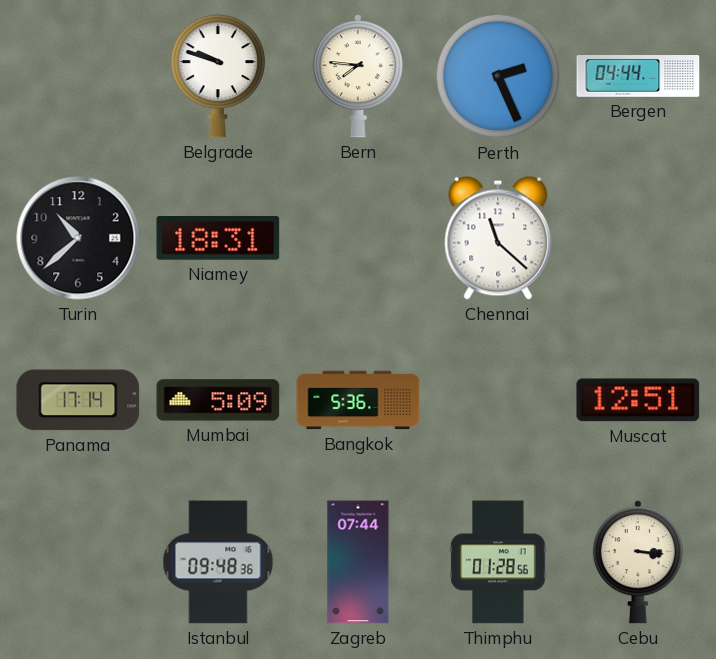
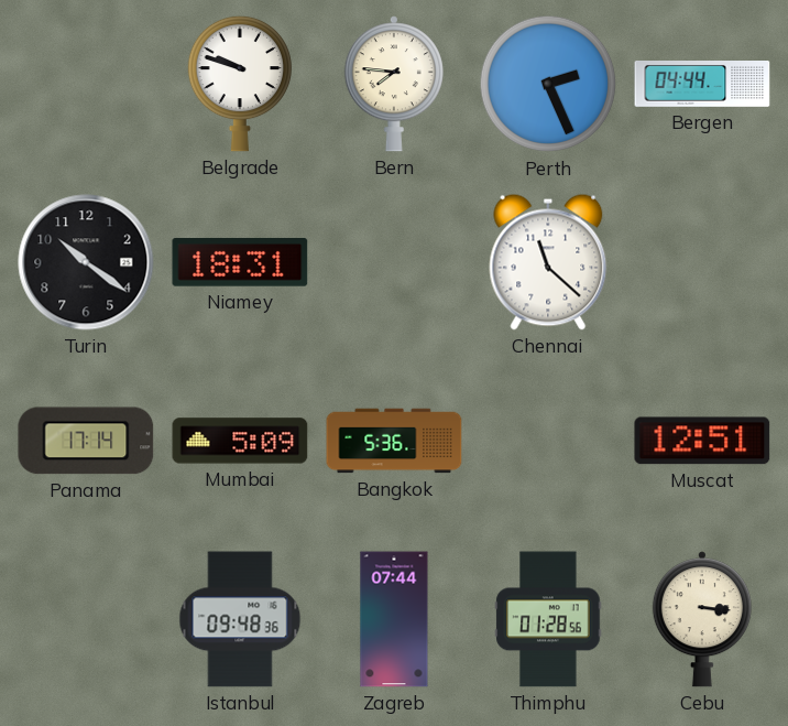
Turin: 10:38 -> 10:21
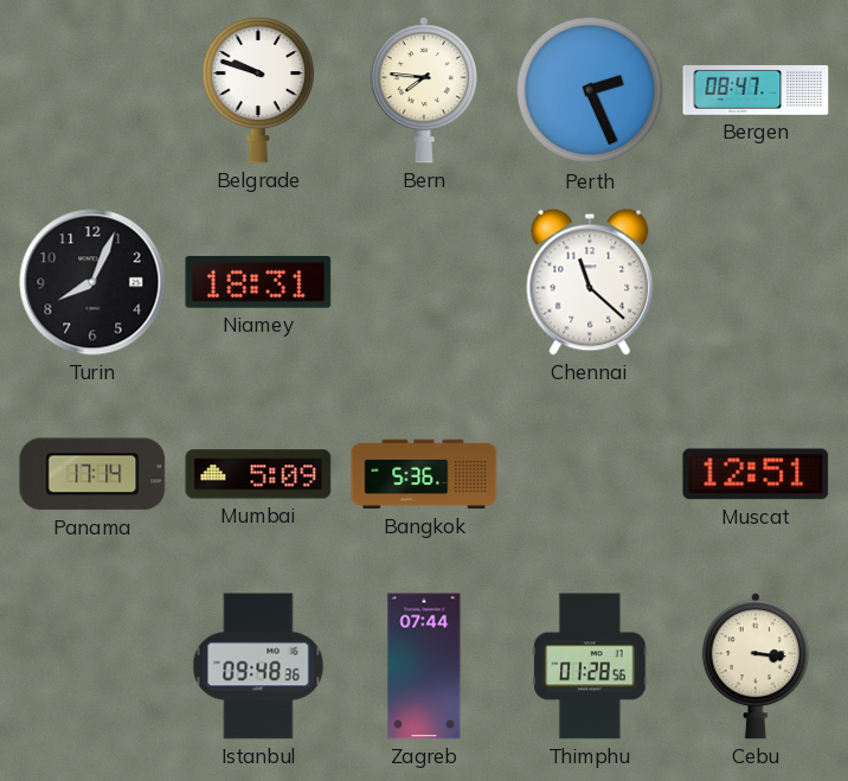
Bergen: 04:44 -> 08:47
Turin: 10:21 -> 8:04
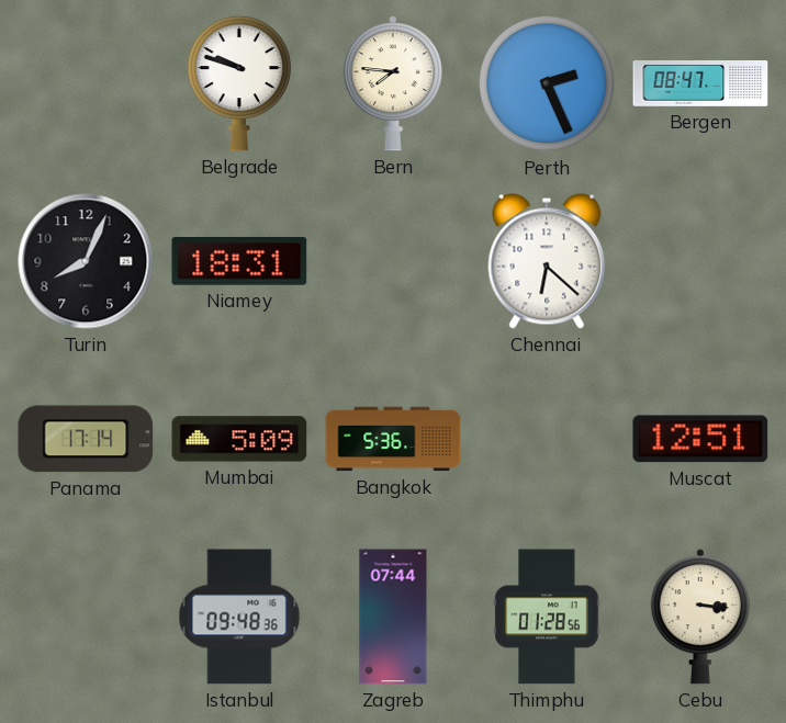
Chennai: 11:22 -> 6:22
